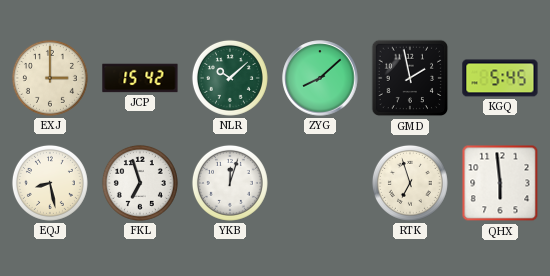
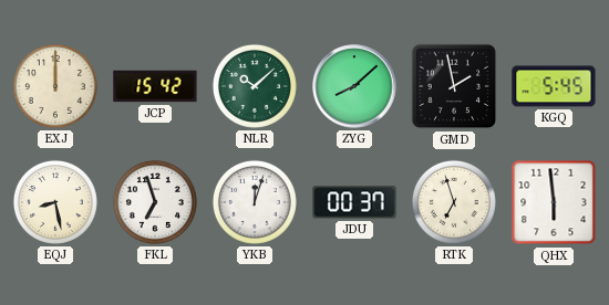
EXJ: 3:00 -> 12:00
JDU: none -> 00:37
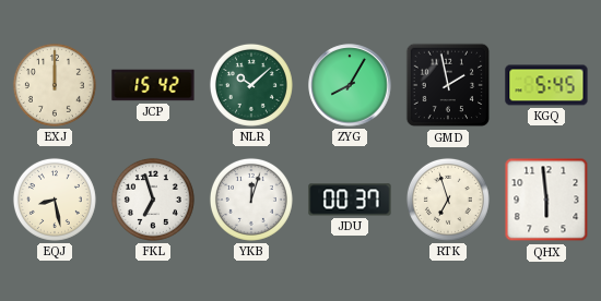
ZYG: 8:08 -> 8:05
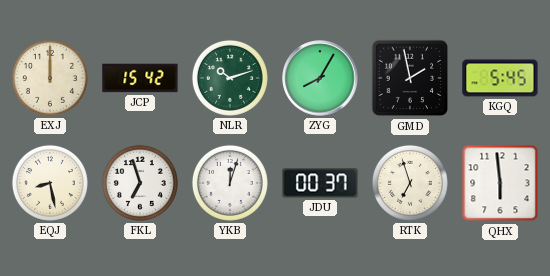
NLR: 10:08 -> 10:12
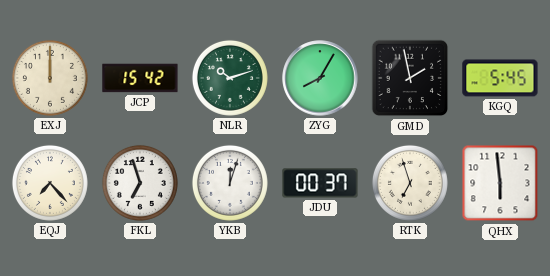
EQJ: 8:28 -> 7:23
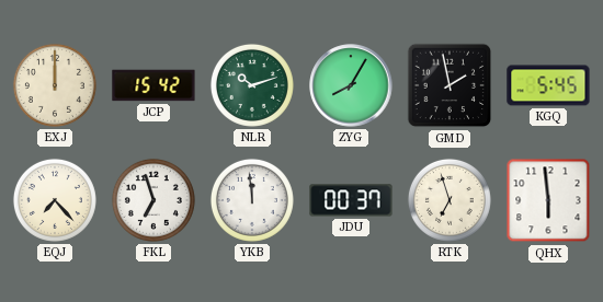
YKB: 12:03 -> 11:59
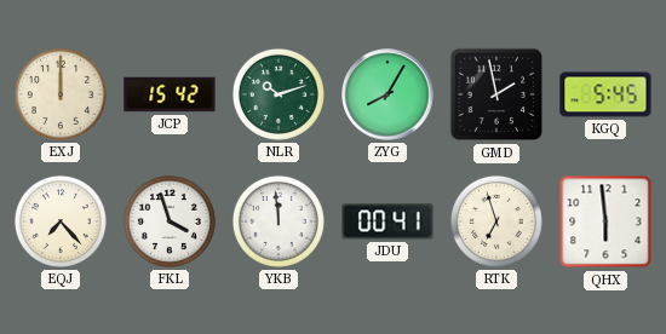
FKL: 6:57 -> 3:57
JDU: 00:37 -> 00:41
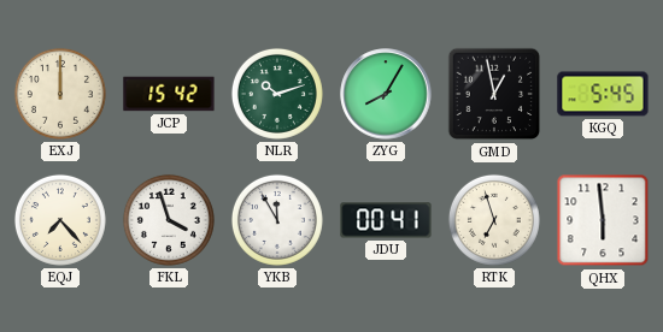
GMD: 1:58 -> 12:58
YKB: 11:59 -> 11:55
